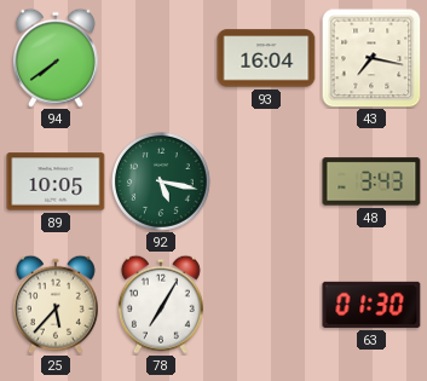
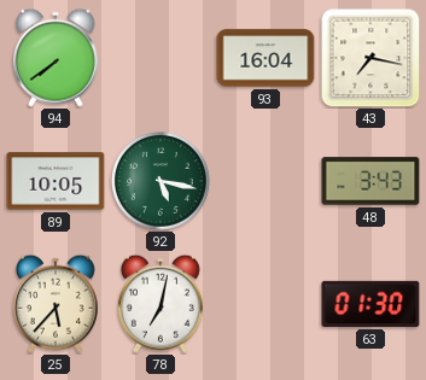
78: 7:05 -> 7:02
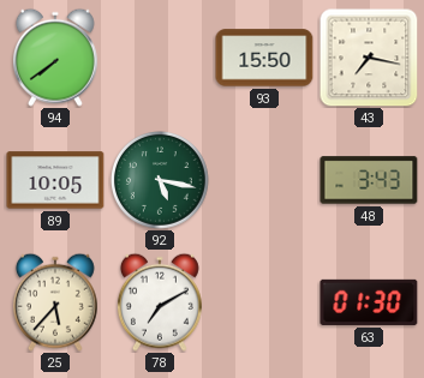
93: 16:04 -> 15:50
78: 7:02 -> 7:10
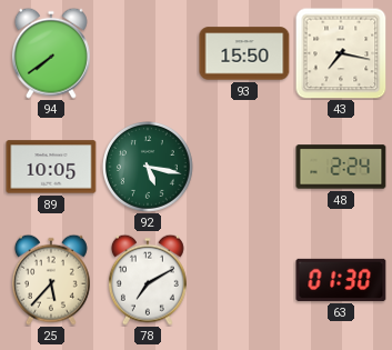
48: 3:43 -> 2:24
